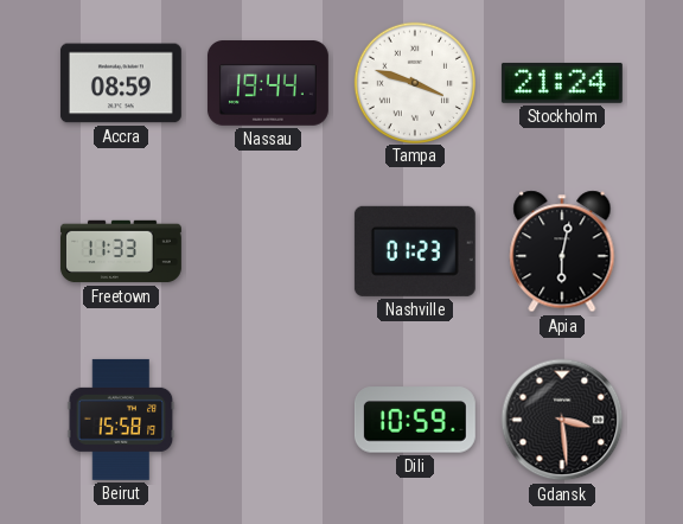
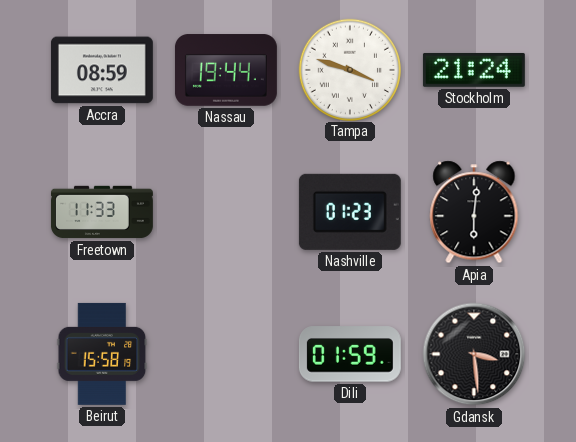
Apia: 6:02 -> 6:01
Dili: 10:59 -> 01:59
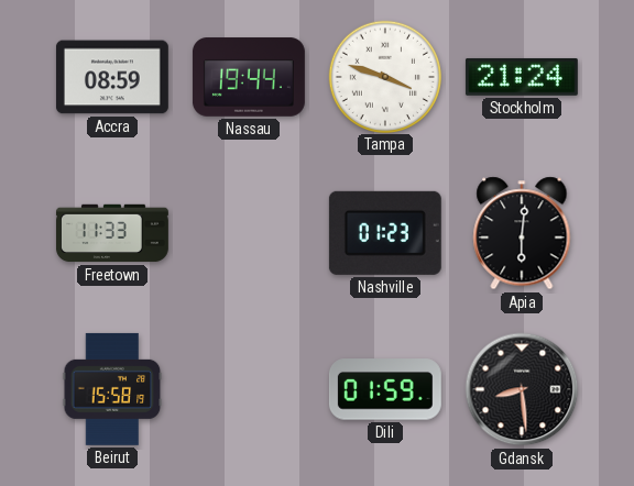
Gdansk: 3:29 -> 8:29
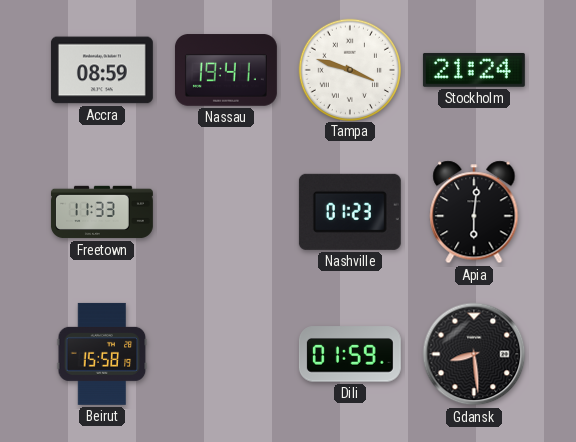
Nassau: 19:44 -> 19:41
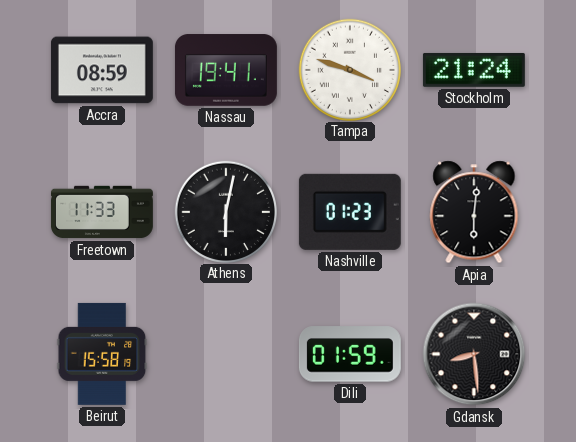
Athens: none -> 6:02
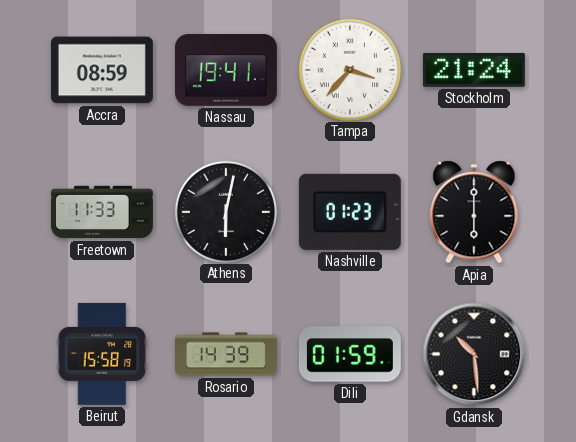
Tampa: 3:48 -> 3:37
Apia: 6:01 -> 6:00
Rosario: none -> 14:39
Gdansk: 8:29 -> 10:29
